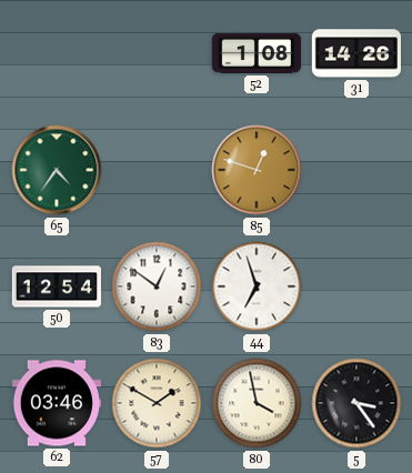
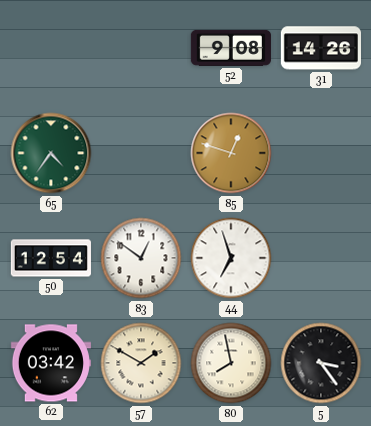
52: 1:08 -> 9:08
62: 03:46 -> 03:42
80: 3:58 -> 7:58
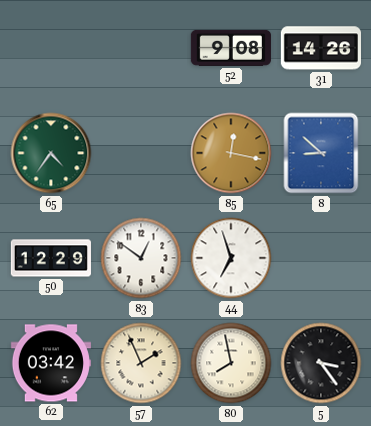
85: 12:48 -> 12:17
8: none -> 8:52
50: 12:54 -> 12:29
57: 1:50 -> 1:56
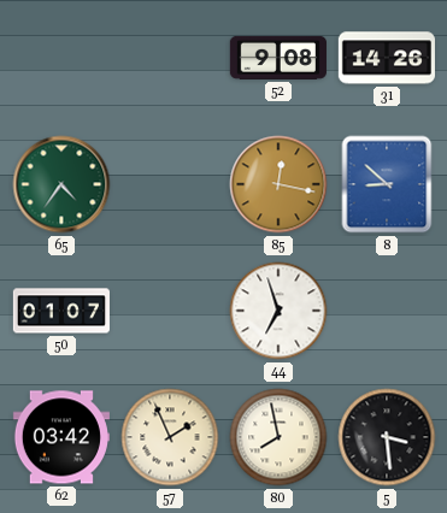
50: 12:29 -> 01:07
83: 12:51 -> none
5: 3:24 -> 3:29
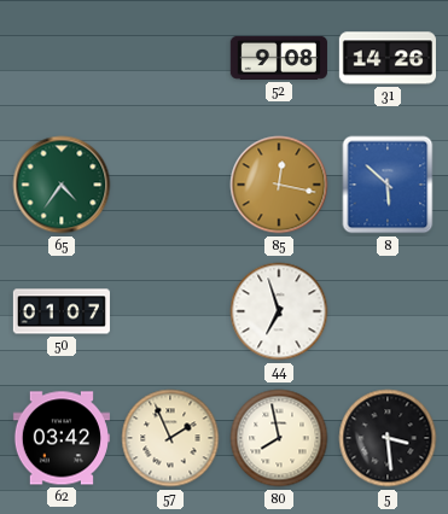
8: 8:52 -> 5:52
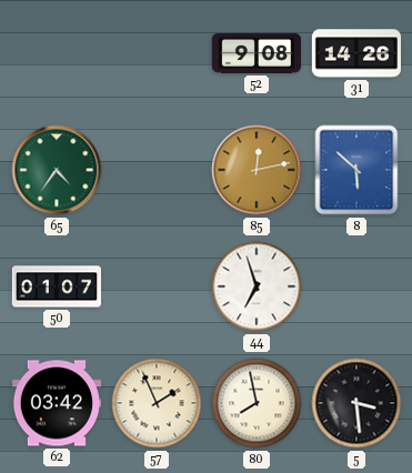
85: 12:17 -> 12:13
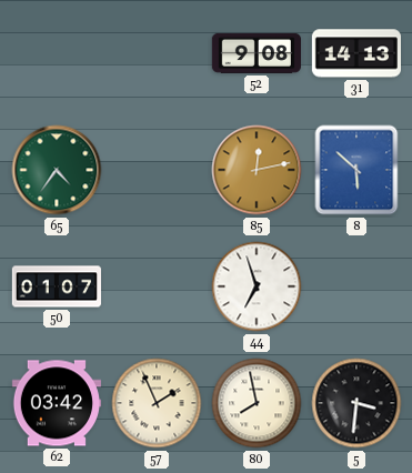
31: 14:26 -> 14:13
5: 3:29 -> 3:31
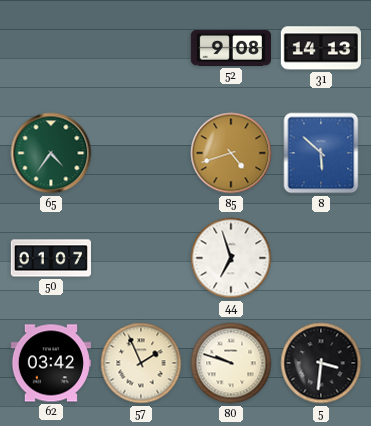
85: 12:13 -> 4:42
80: 7:58 -> 9:48
